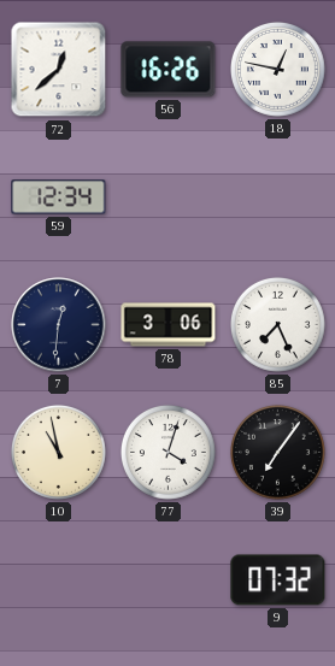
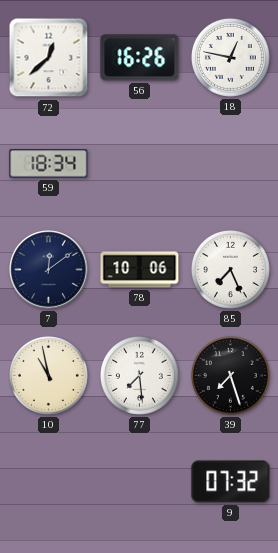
59: 12:34 -> 18:34
7: 12:31 -> 12:09
78: 3:06 -> 10:06
77: 4:03 -> 7:29
39: 7:06 -> 7:27
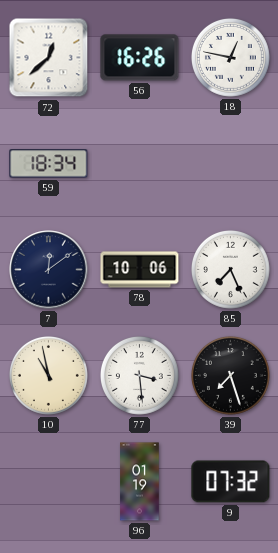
77: 7:29 -> 3:29
96: none -> 01:19
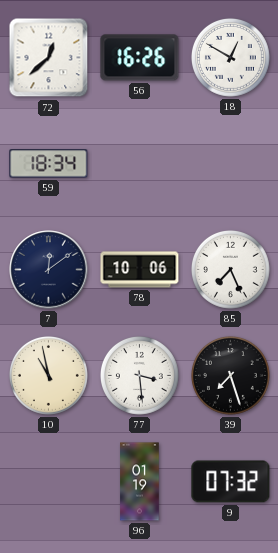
18: 12:47 -> 12:50
